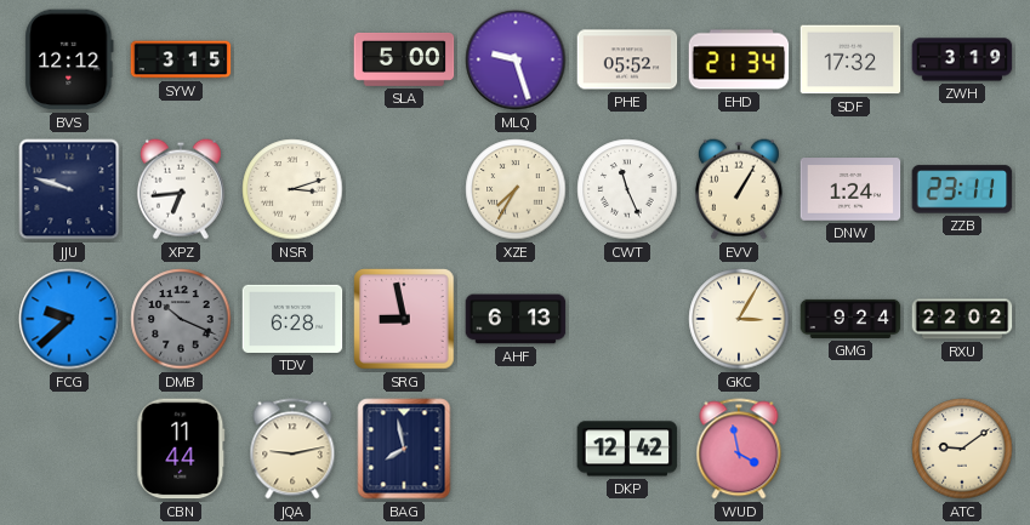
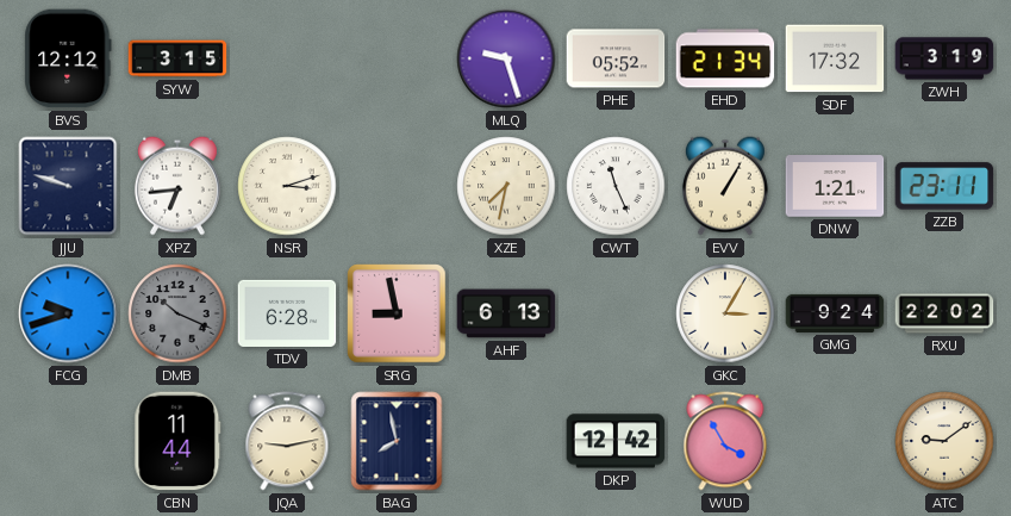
SLA: 5:00 -> none
XZE: 7:35 -> 7:32
DNW: 1:24 -> 1:21
FCG: 9:38 -> 9:42
WUD: 3:58 -> 3:55
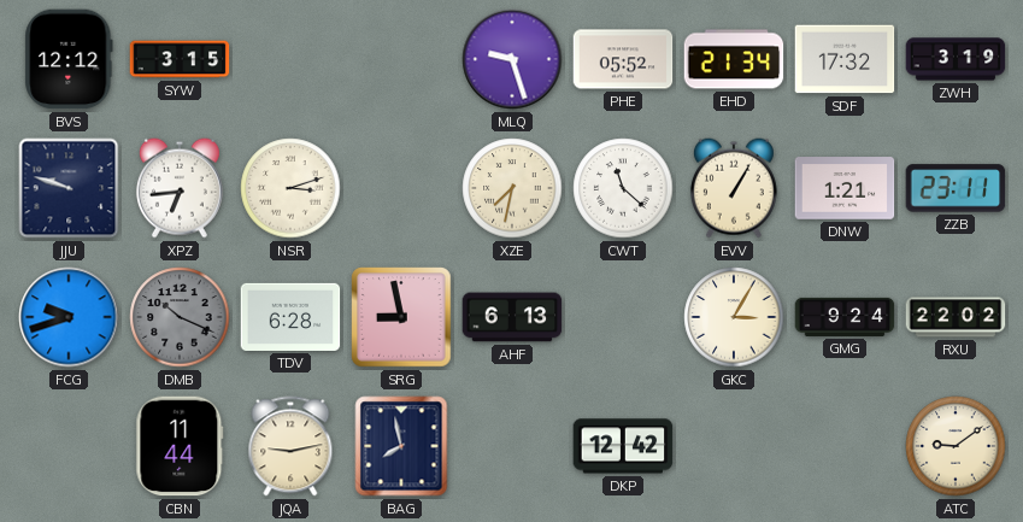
CWT: 11:26 -> 11:22
WUD: 3:55 -> none
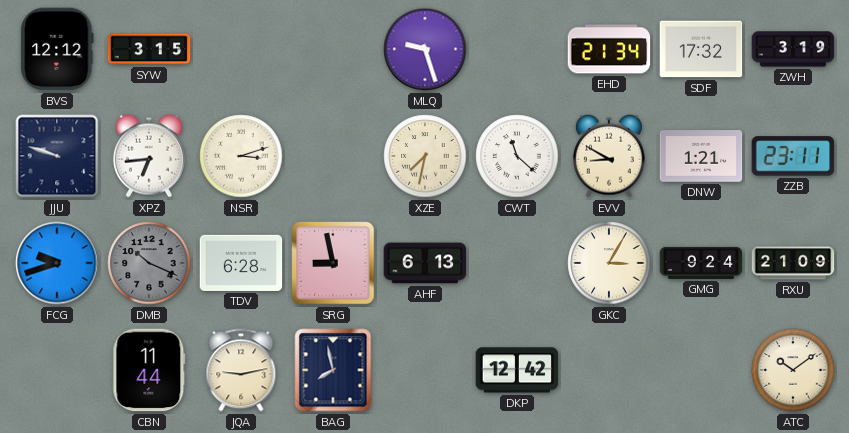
PHE: 05:52 -> none
EVV: 1:05 -> 8:50
RXU: 22:02 -> 21:09
ATC: 9:09 -> 10:09
